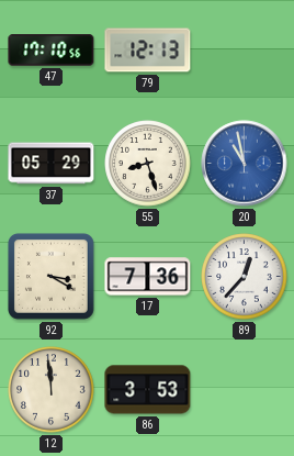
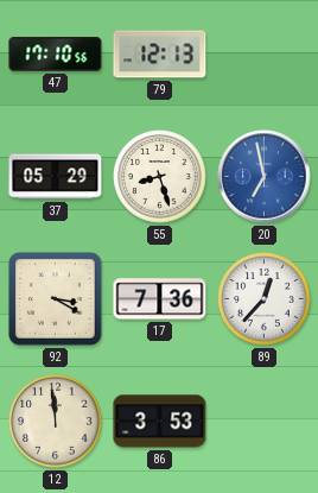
20: 10:58 -> 6:58
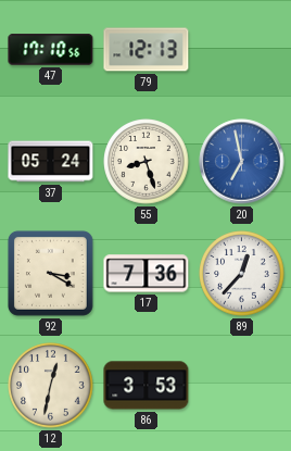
37: 05:29 -> 05:24
12: 11:59 -> 12:32
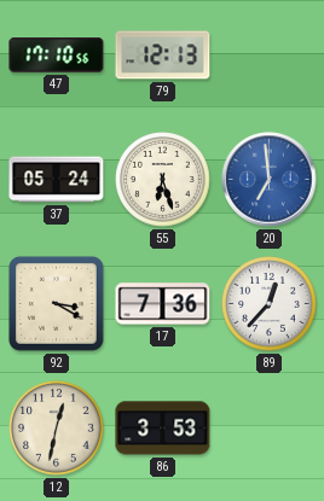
55: 8:27 -> 6:27
20: 6:58 -> 6:59
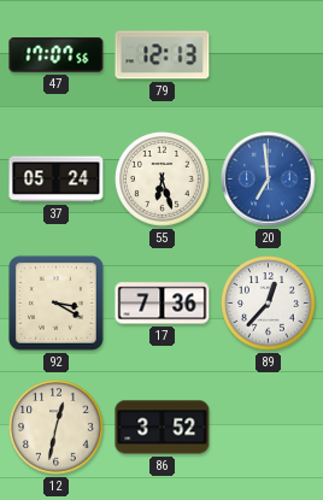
47: 17:10 -> 17:07
86: 3:53 -> 3:52
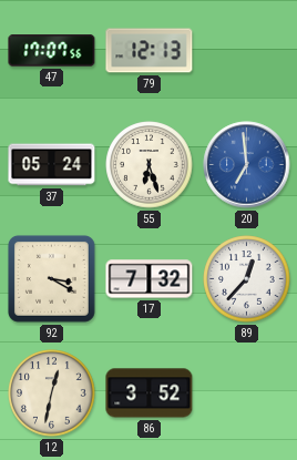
17: 7:36 -> 7:32
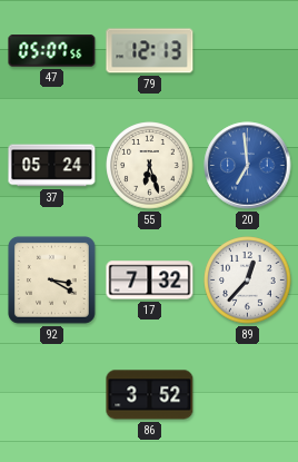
47: 17:07 -> 05:07
12: 12:32 -> none
